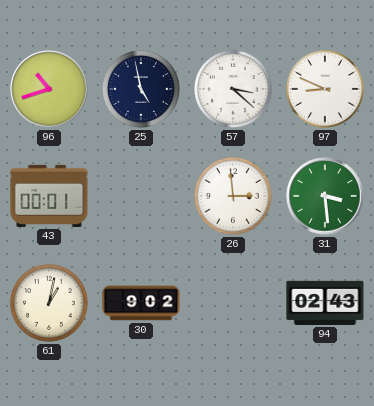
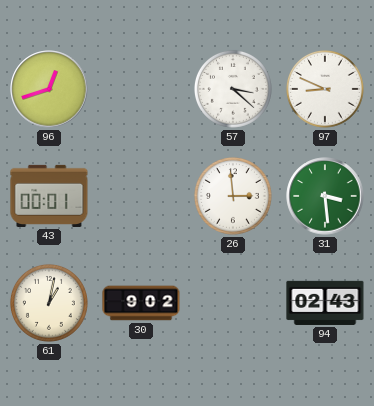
96: 10:42 -> 12:42
25: 4:58 -> none
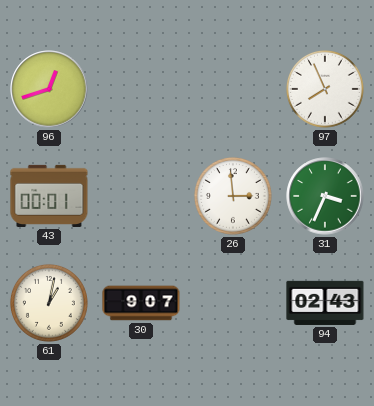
57: 3:22 -> none
97: 8:49 -> 7:56
31: 3:29 -> 3:34
30: 9:02 -> 9:07
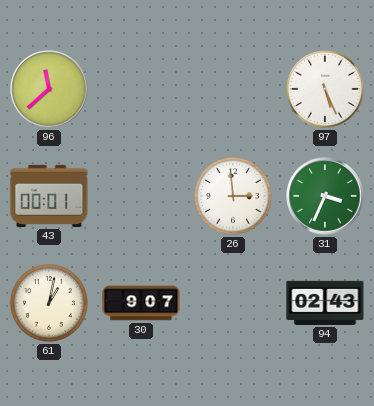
96: 12:42 -> 11:38
97: 7:56 -> 5:26
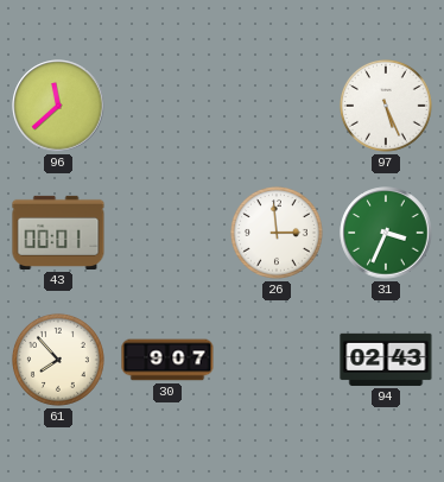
61: 1:02 -> 7:53
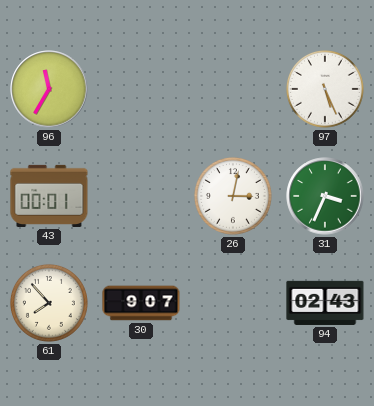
96: 11:38 -> 11:35
26: 2:59 -> 3:02
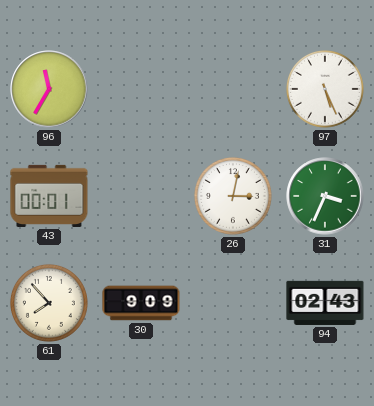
30: 9:07 -> 9:09
